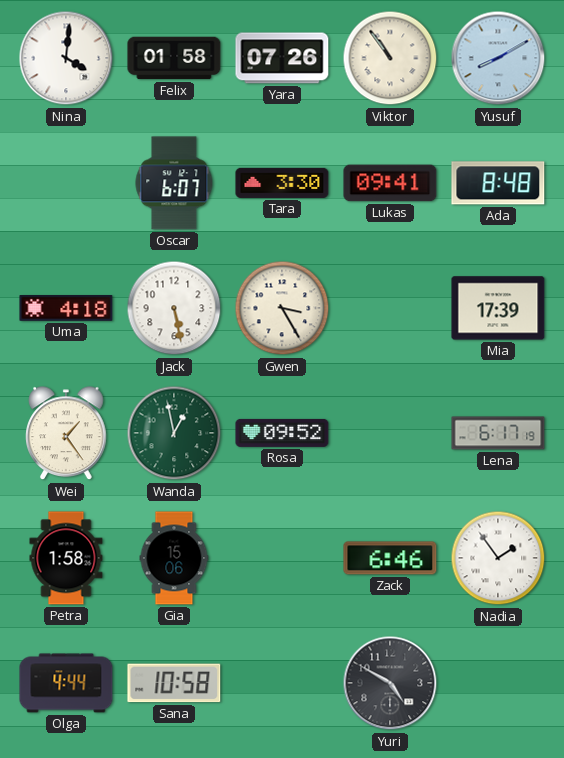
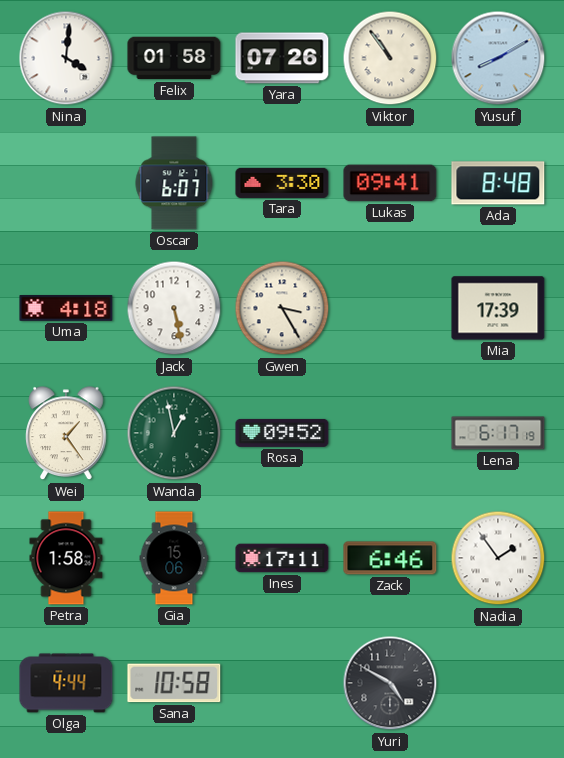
Ines: none -> 17:11
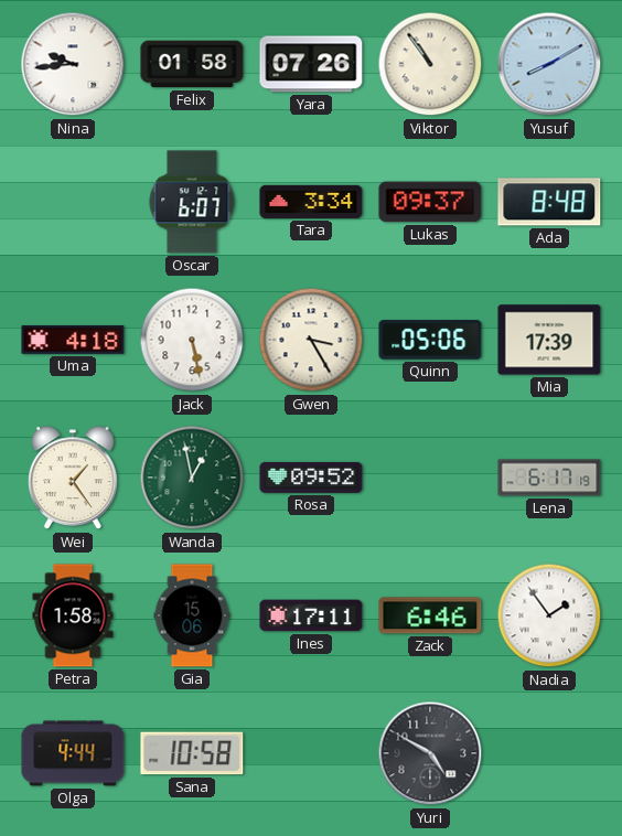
Nina: 4:01 -> 9:44
Tara: 3:30 -> 3:34
Lukas: 09:41 -> 09:37
Quinn: none -> 05:06
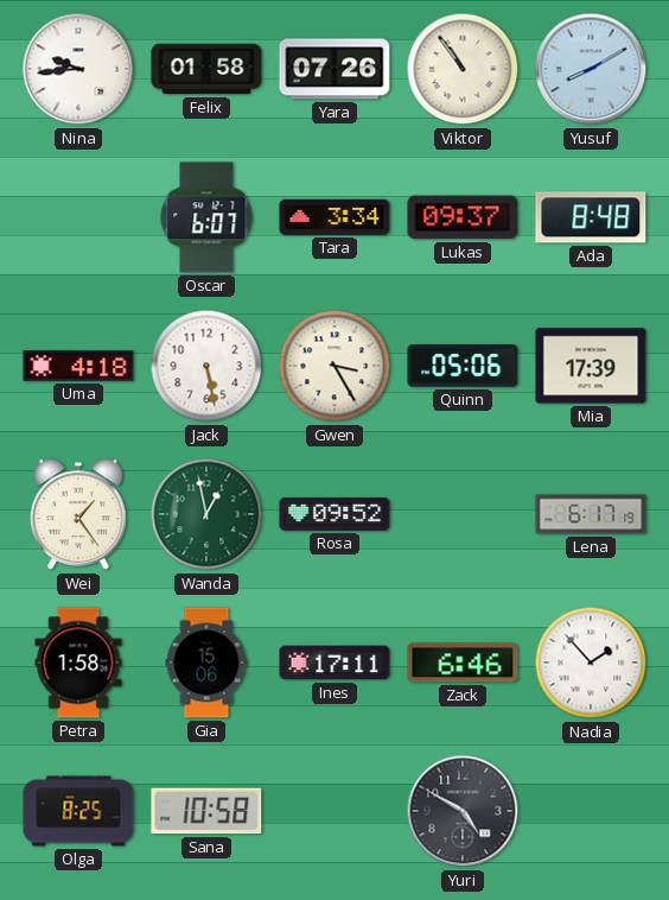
Nadia: 1:54 -> 1:53
Olga: 4:44 -> 8:25
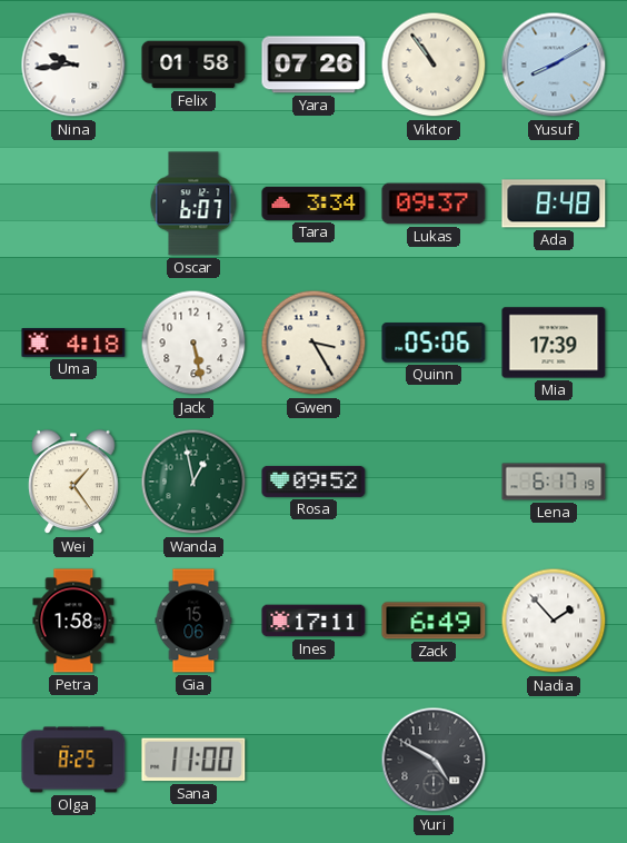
Zack: 6:46 -> 6:49
Sana: 10:58 -> 11:00
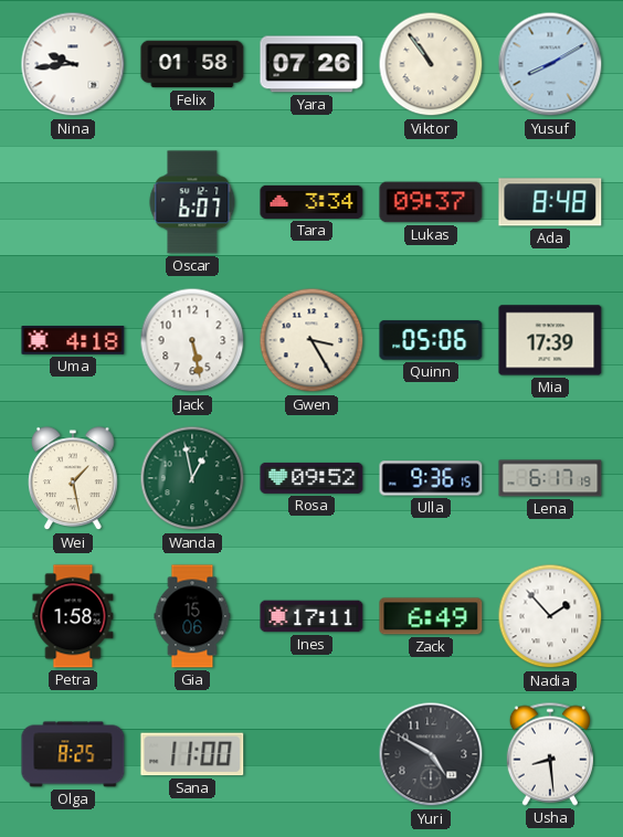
Wei: 1:24 -> 1:28
Ulla: none -> 9:36
Usha: none -> 8:29
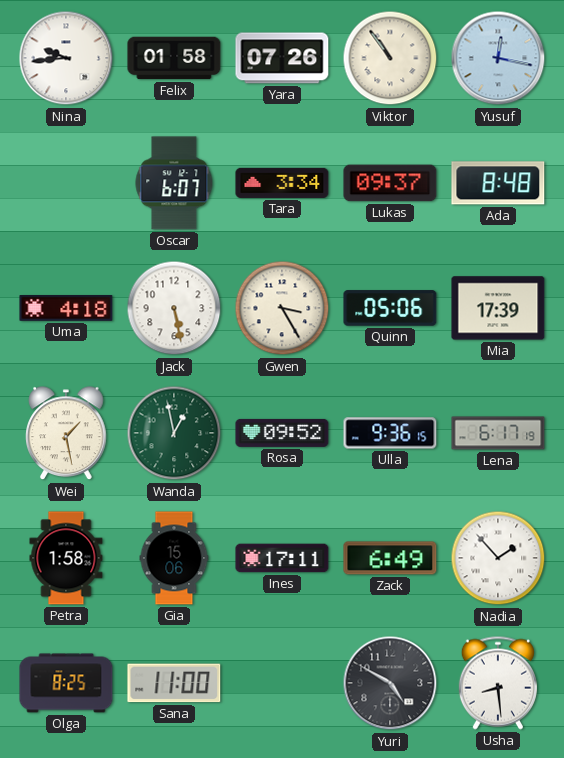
Yusuf: 8:10 -> 12:17
